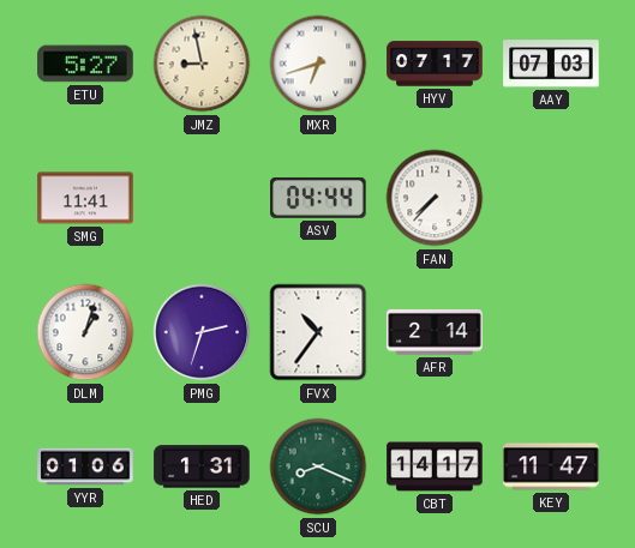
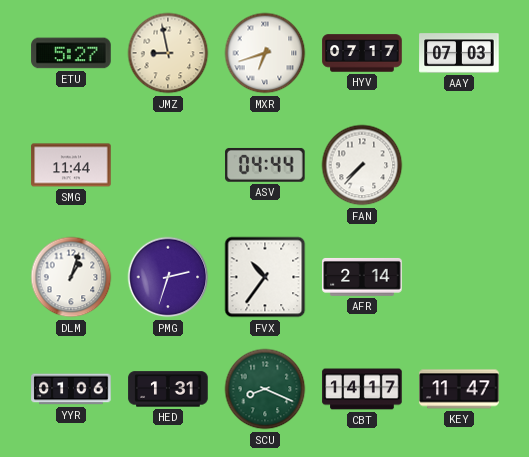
SMG: 11:41 -> 11:44
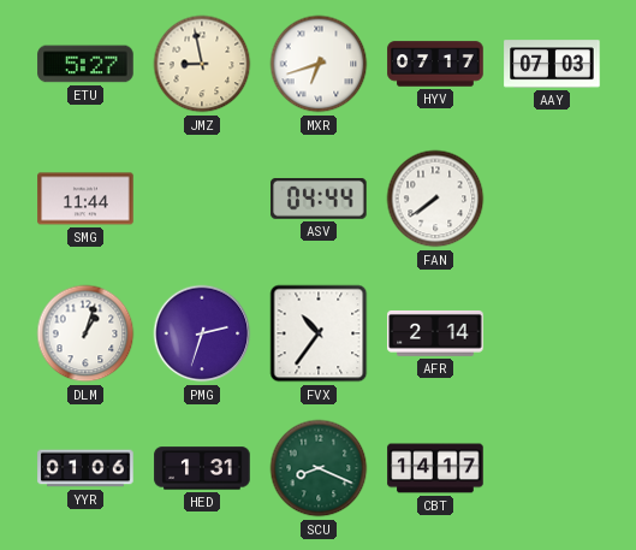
FAN: 7:37 -> 7:39
KEY: 11:47 -> none
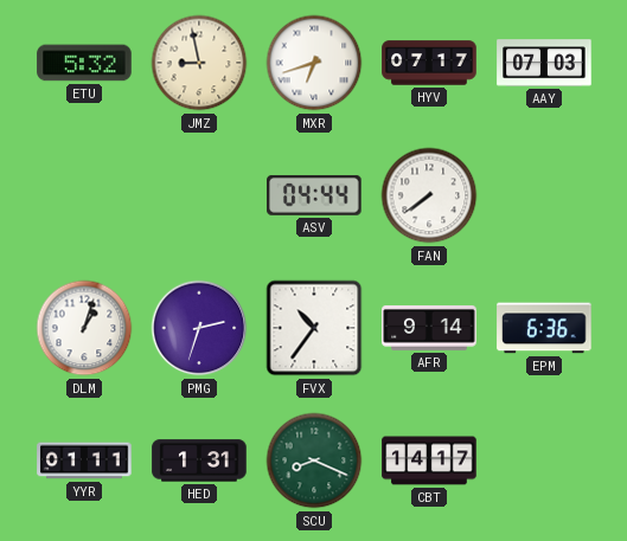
ETU: 5:27 -> 5:32
SMG: 11:44 -> none
AFR: 2:14 -> 9:14
EPM: none -> 6:36
YYR: 01:06 -> 01:11
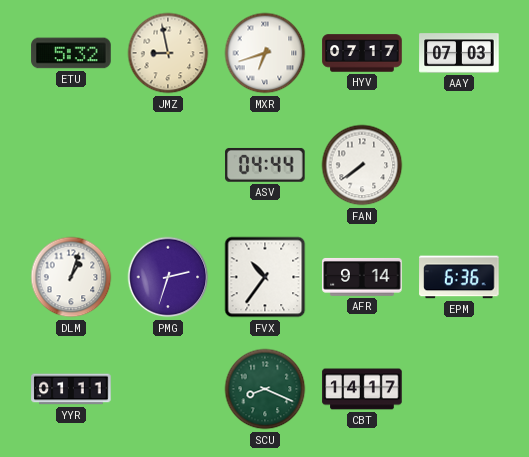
HED: 1:31 -> none
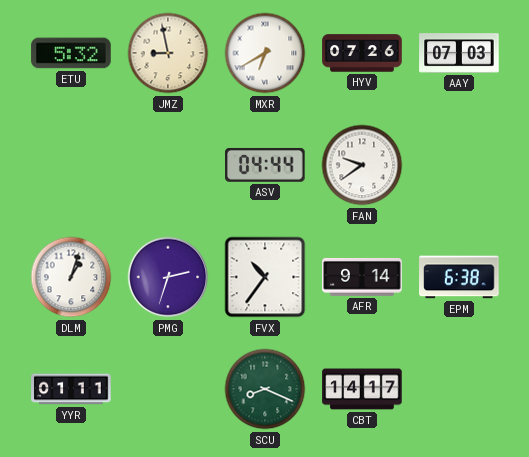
MXR: 6:42 -> 6:40
HYV: 07:17 -> 07:26
FAN: 7:39 -> 9:39
EPM: 6:36 -> 6:38
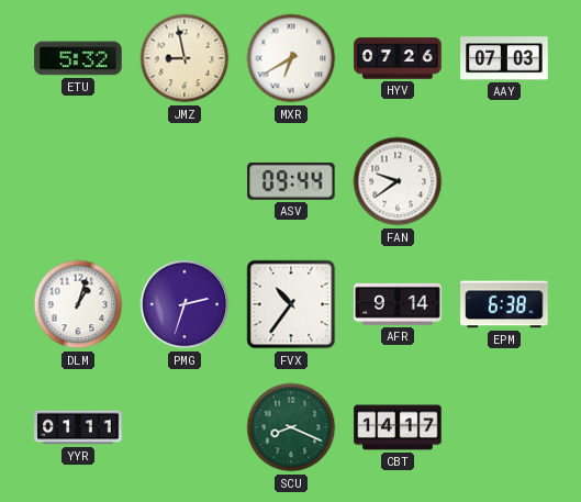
ASV: 04:44 -> 09:44
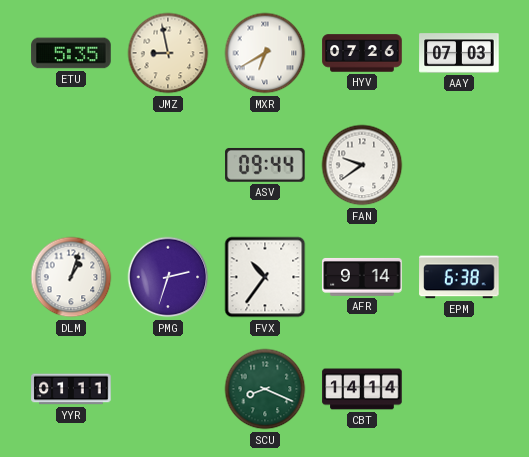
ETU: 5:32 -> 5:35
CBT: 14:17 -> 14:14
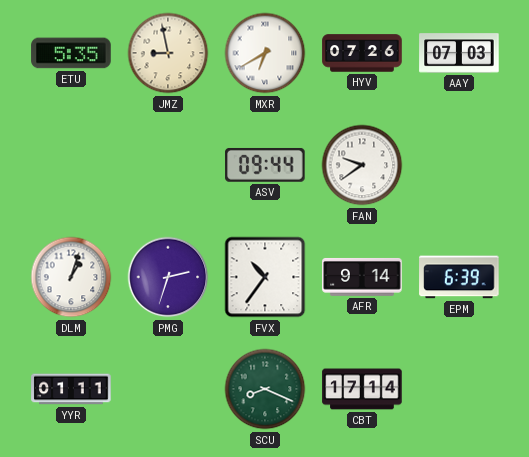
EPM: 6:38 -> 6:39
CBT: 14:14 -> 17:14
